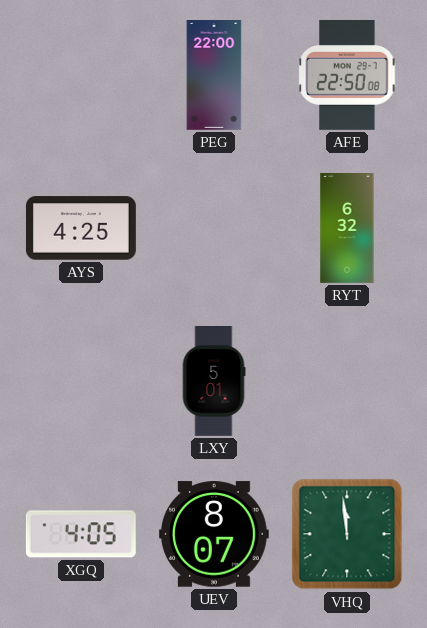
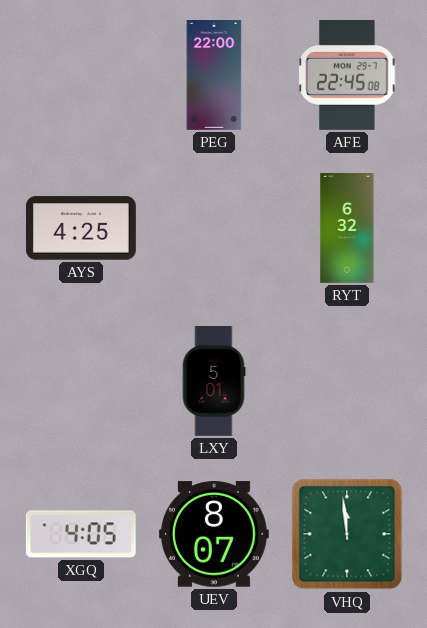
AFE: 22:50 -> 22:45
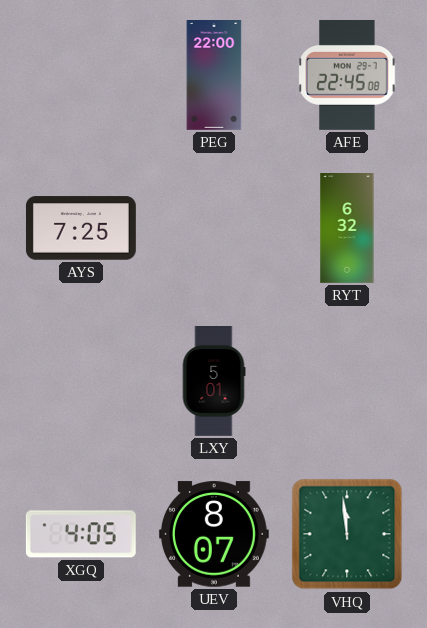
AYS: 4:25 -> 7:25
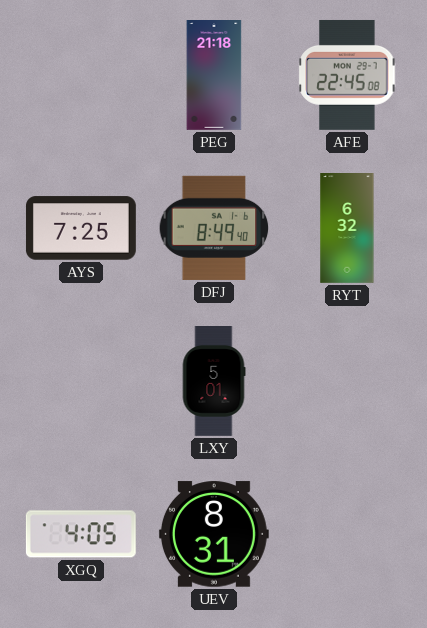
PEG: 22:00 -> 21:18
DFJ: none -> 8:49
UEV: 8:07 -> 8:31
VHQ: 11:59 -> none
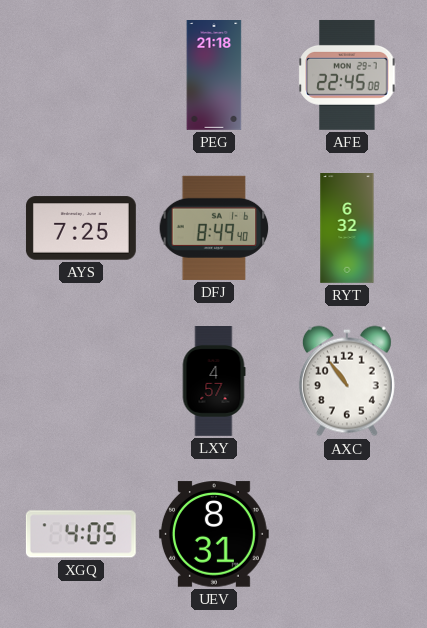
LXY: 5:01 -> 4:57
AXC: none -> 10:54
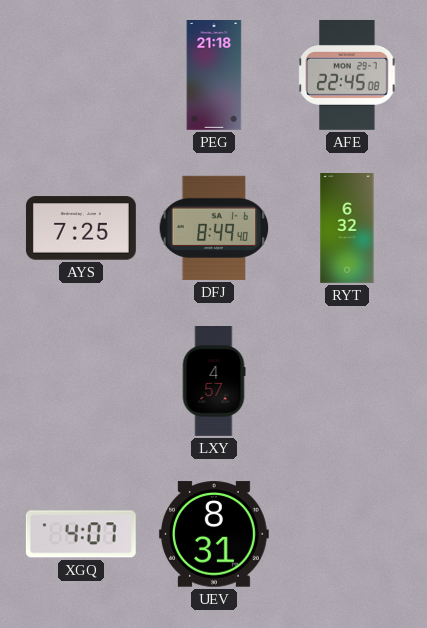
AXC: 10:54 -> none
XGQ: 4:05 -> 4:07
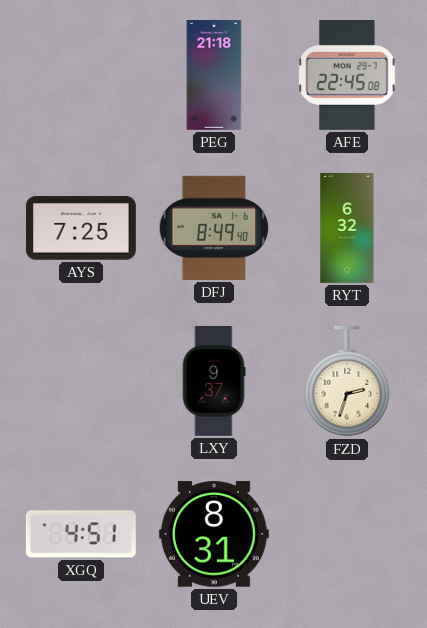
LXY: 4:57 -> 9:37
FZD: none -> 2:33
XGQ: 4:07 -> 4:51
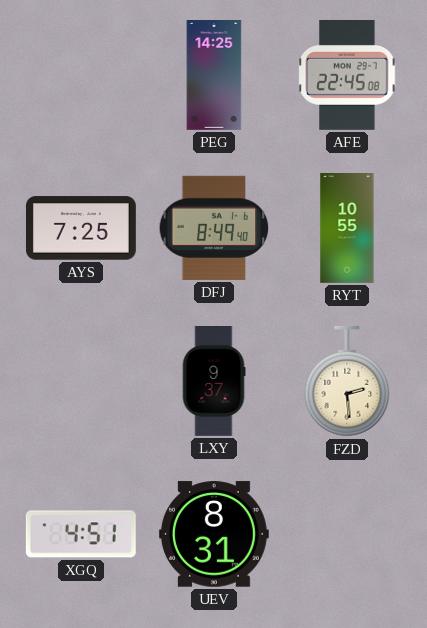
PEG: 21:18 -> 14:25
RYT: 6:32 -> 10:55
FZD: 2:33 -> 2:29
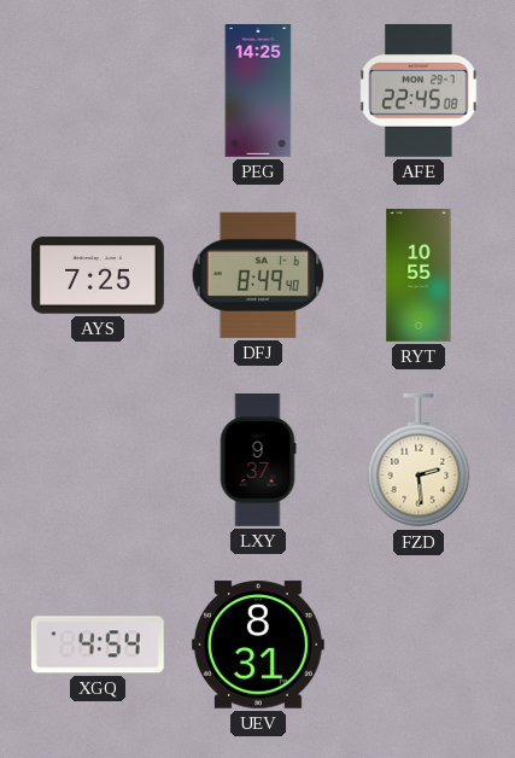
XGQ: 4:51 -> 4:54
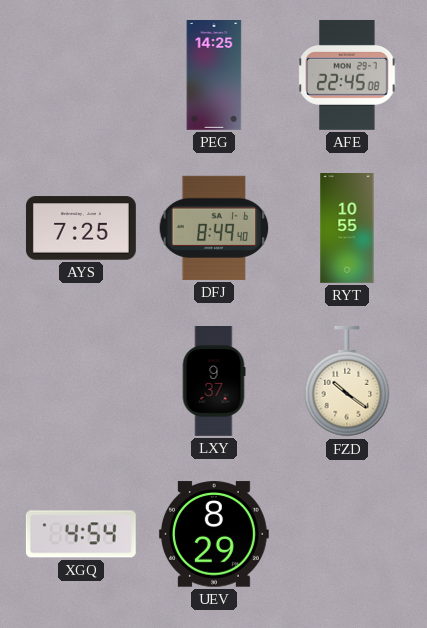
FZD: 2:29 -> 10:21
UEV: 8:31 -> 8:29
